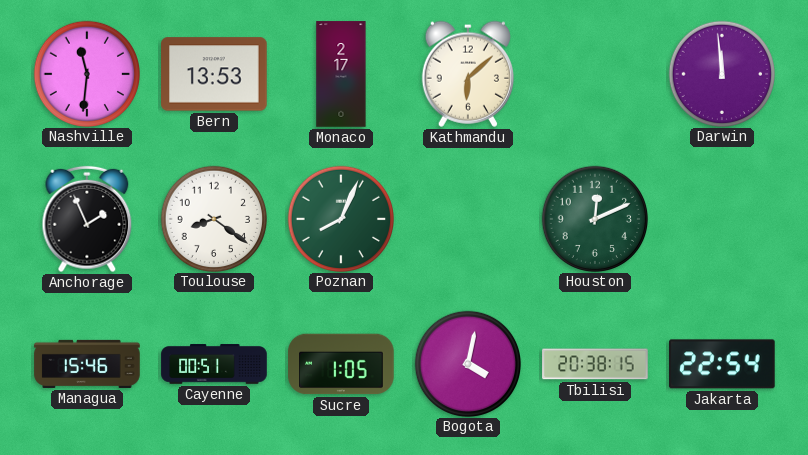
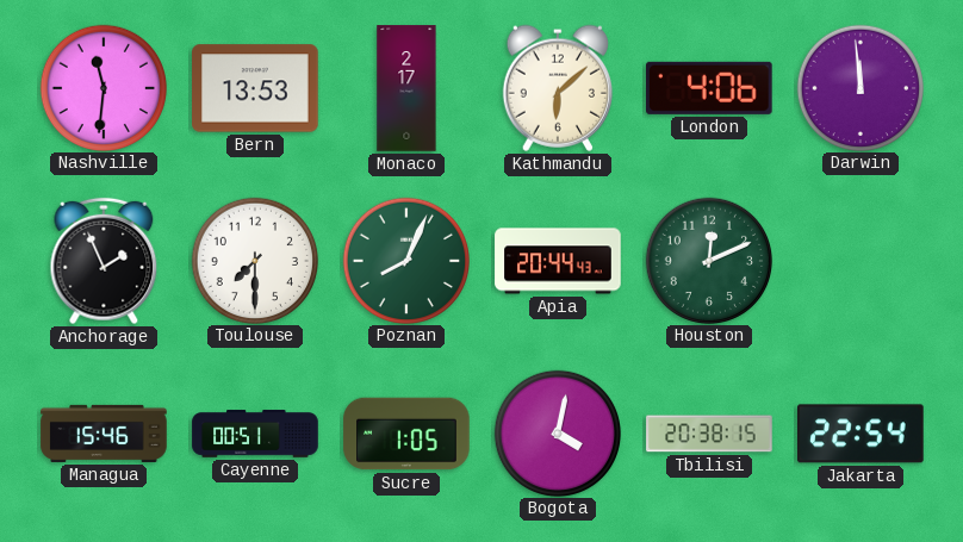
London: none -> 4:06
Toulouse: 8:21 -> 7:30
Apia: none -> 20:44
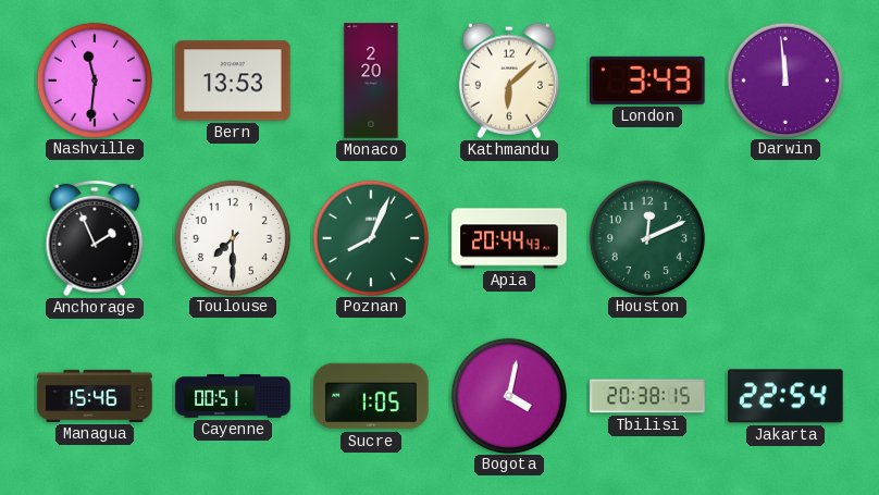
Monaco: 2:17 -> 2:20
London: 4:06 -> 3:43
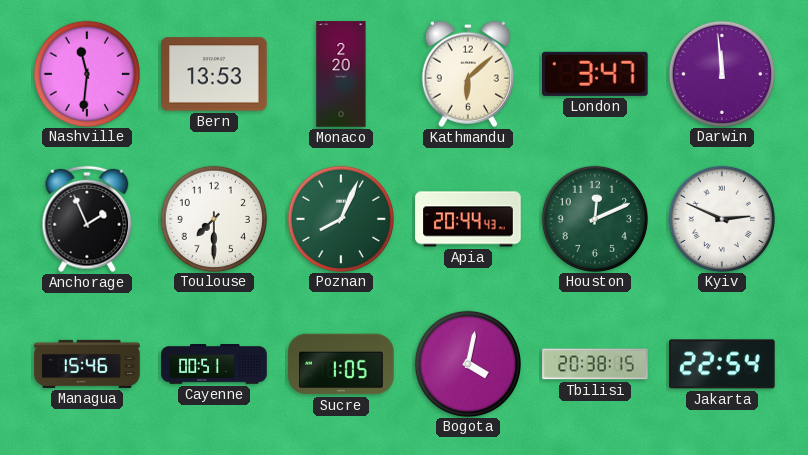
London: 3:43 -> 3:47
Kyiv: none -> 2:49
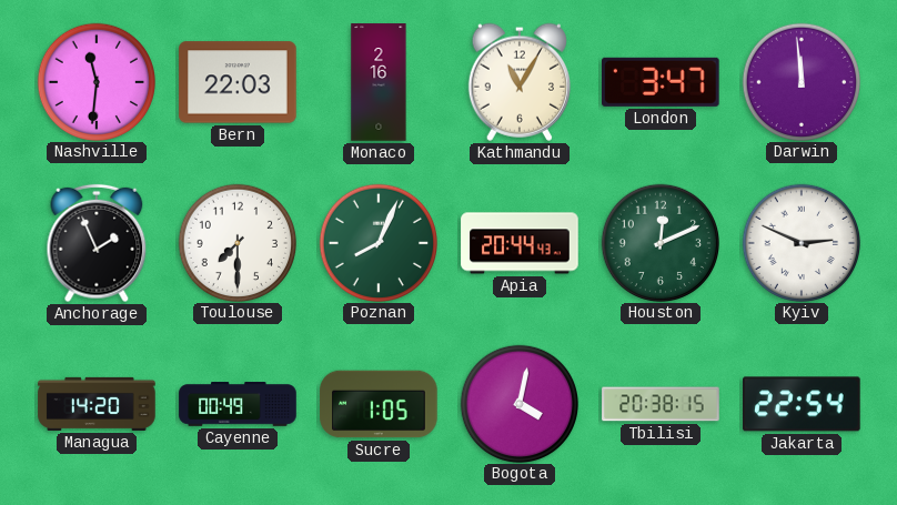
Bern: 13:53 -> 22:03
Monaco: 2:20 -> 2:16
Kathmandu: 6:08 -> 11:05
Managua: 15:46 -> 14:20
Cayenne: 00:51 -> 00:49
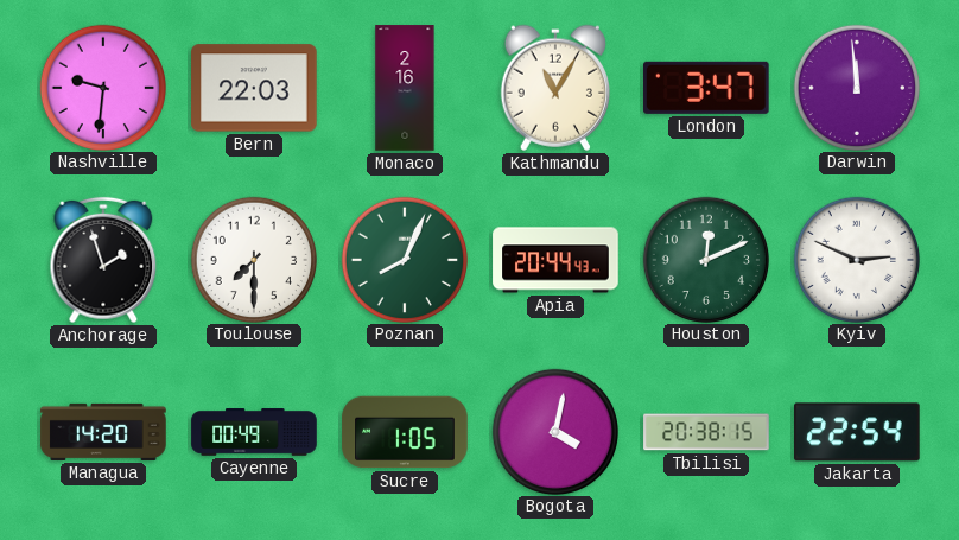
Nashville: 11:31 -> 9:31
Anchorage: 1:56 -> 1:57
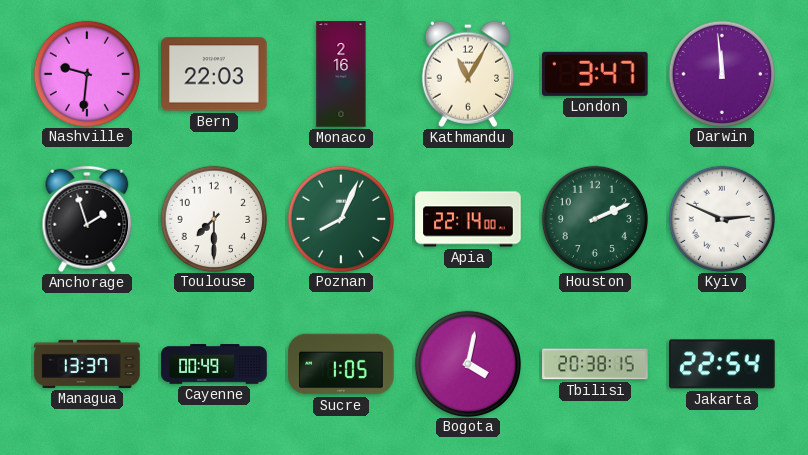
Apia: 20:44 -> 22:14
Houston: 12:11 -> 2:11
Managua: 14:20 -> 13:37
